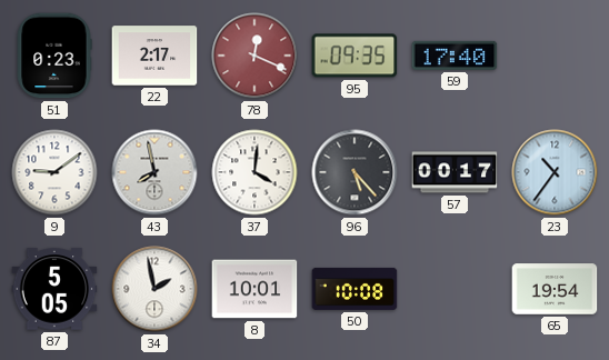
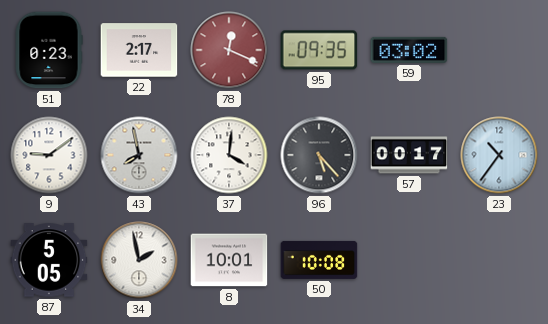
59: 17:40 -> 03:02
65: 19:54 -> none
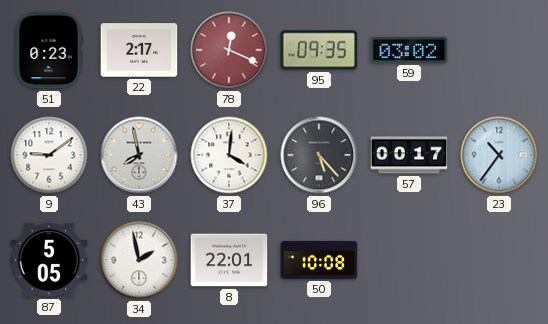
8: 10:01 -> 22:01
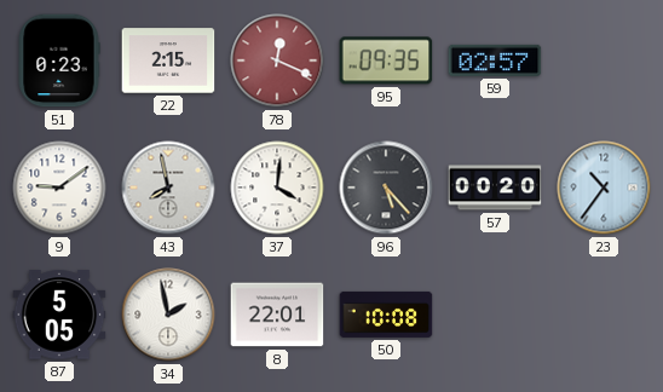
22: 2:17 -> 2:15
59: 03:02 -> 02:57
57: 00:17 -> 00:20
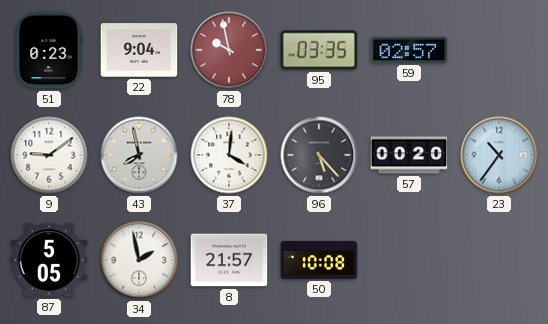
22: 2:15 -> 9:04
78: 12:19 -> 9:58
95: 09:35 -> 03:35
8: 22:01 -> 21:57
